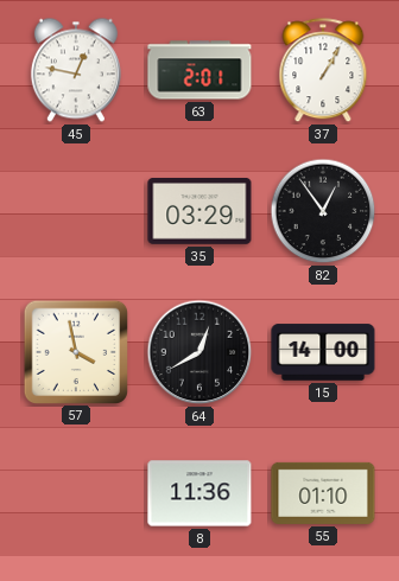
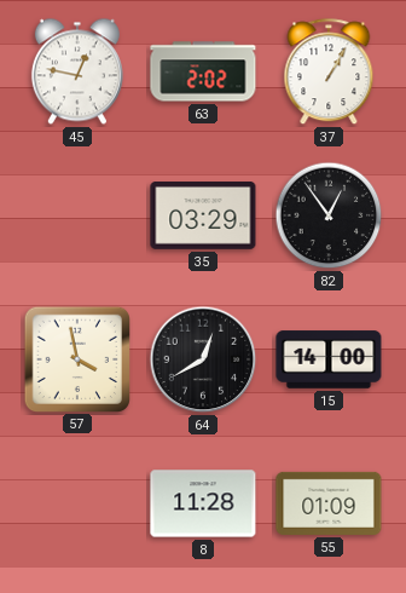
63: 2:01 -> 2:02
8: 11:36 -> 11:28
55: 01:10 -> 01:09
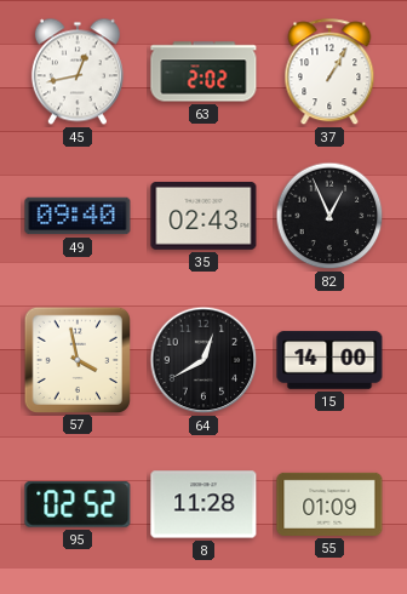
45: 12:47 -> 12:43
49: none -> 09:40
35: 03:29 -> 02:43
82: 12:54 -> 12:56
95: none -> 02:52
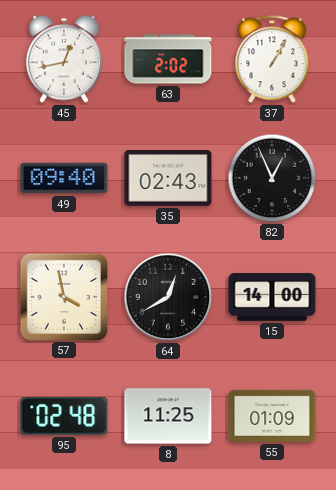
95: 02:52 -> 02:48
8: 11:28 -> 11:25
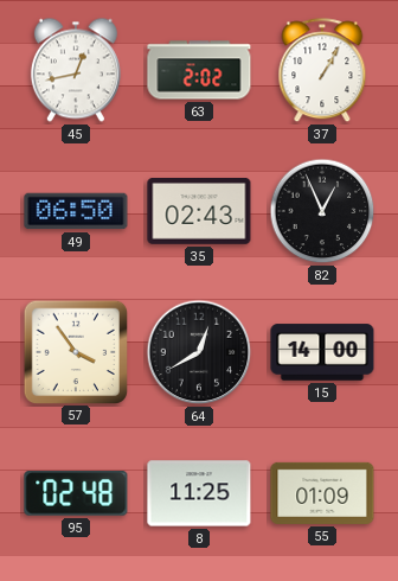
49: 09:40 -> 06:50
57: 3:58 -> 3:54
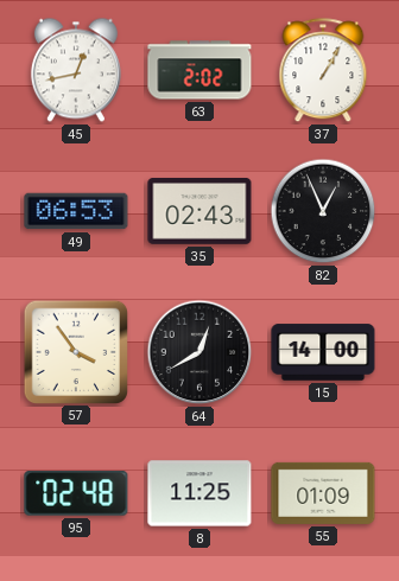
49: 06:50 -> 06:53
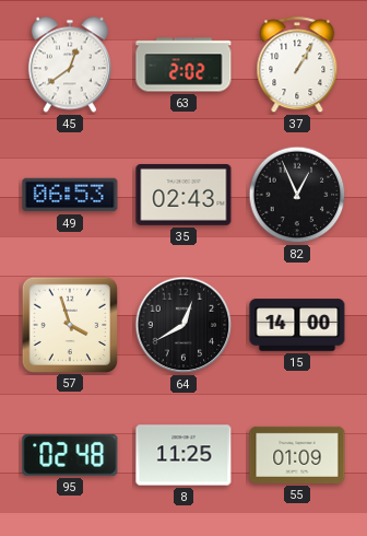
45: 12:43 -> 12:39
57: 3:54 -> 3:57
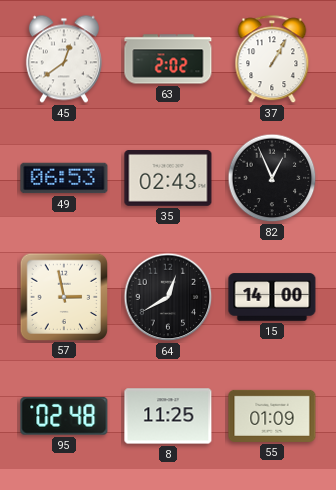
57: 3:57 -> 2:58
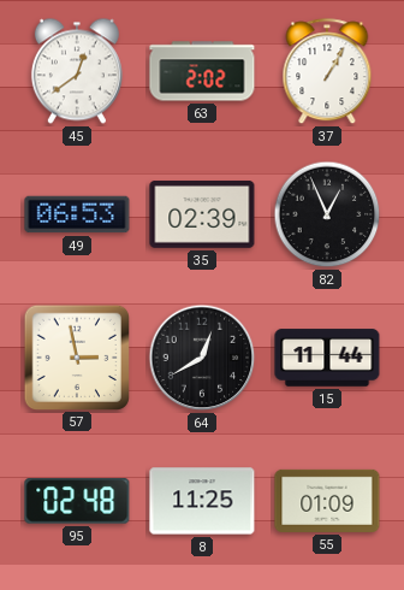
35: 02:43 -> 02:39
15: 14:00 -> 11:44
